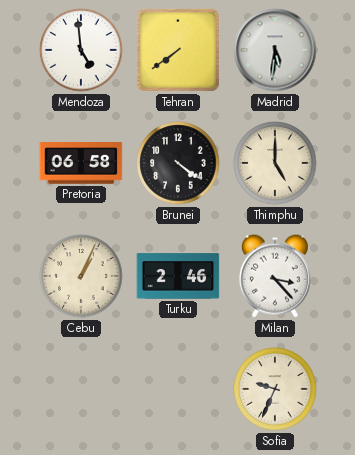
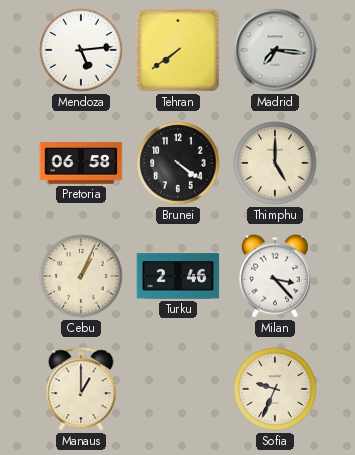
Mendoza: 4:59 -> 5:14
Madrid: 5:31 -> 7:16
Manaus: none -> 1:00
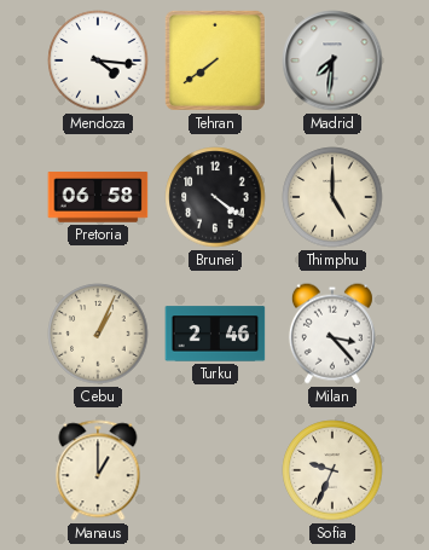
Mendoza: 5:14 -> 4:16
Madrid: 7:16 -> 7:31
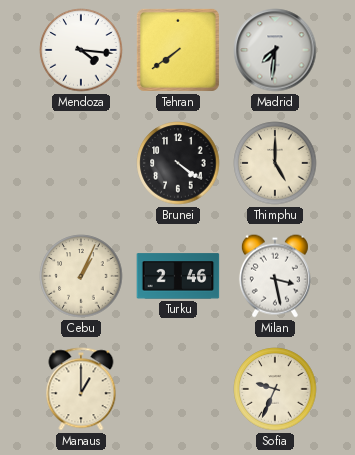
Pretoria: 06:58 -> none
Milan: 3:23 -> 3:28
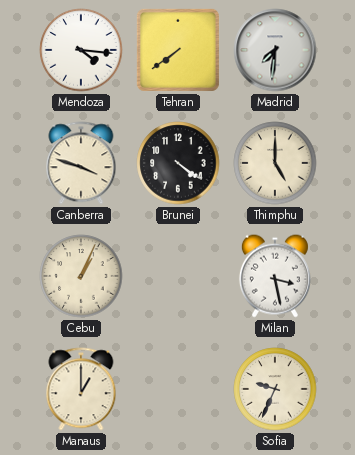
Canberra: none -> 3:48
Turku: 2:46 -> none
